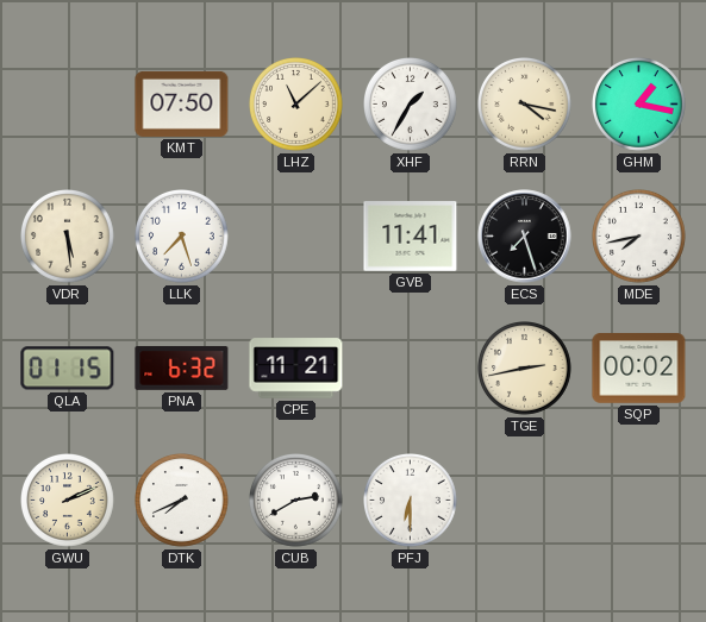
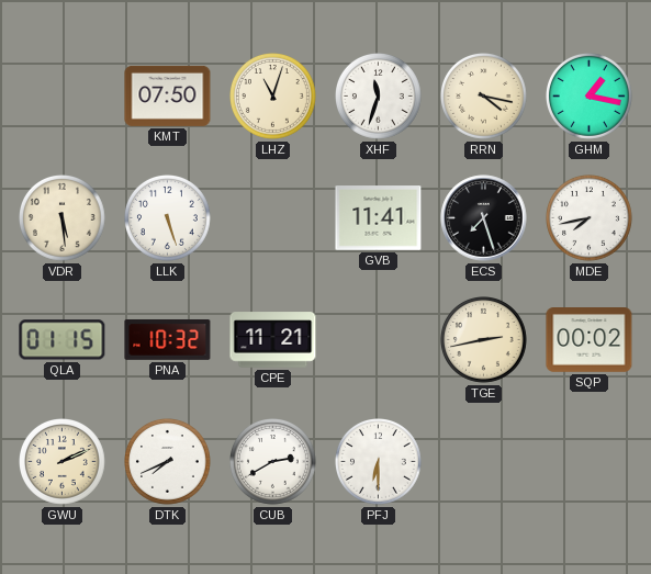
LHZ: 11:08 -> 11:03
XHF: 1:35 -> 11:33
LLK: 7:27 -> 5:27
PNA: 6:32 -> 10:32
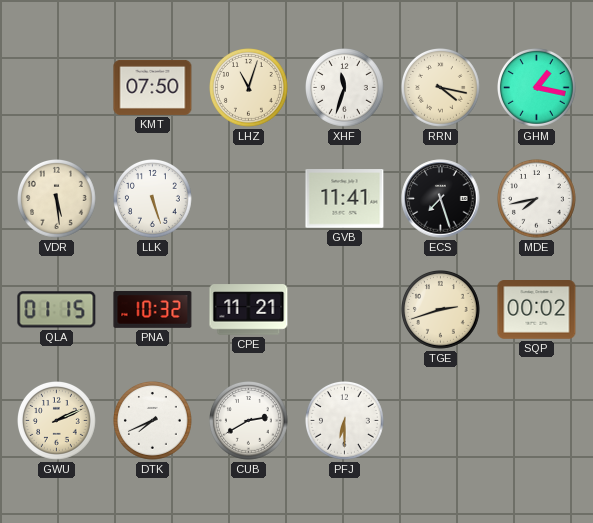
TGE: 2:43 -> 2:42
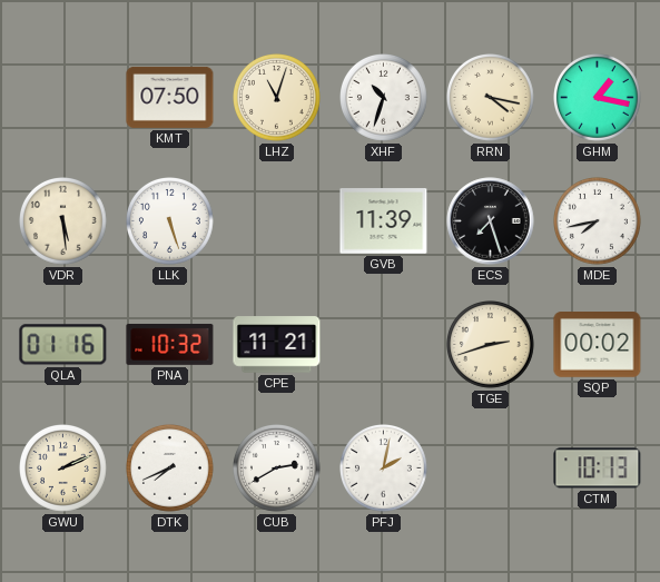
XHF: 11:33 -> 10:33
GVB: 11:41 -> 11:39
QLA: 01:15 -> 01:16
PFJ: 6:30 -> 2:02
CTM: none -> 10:13
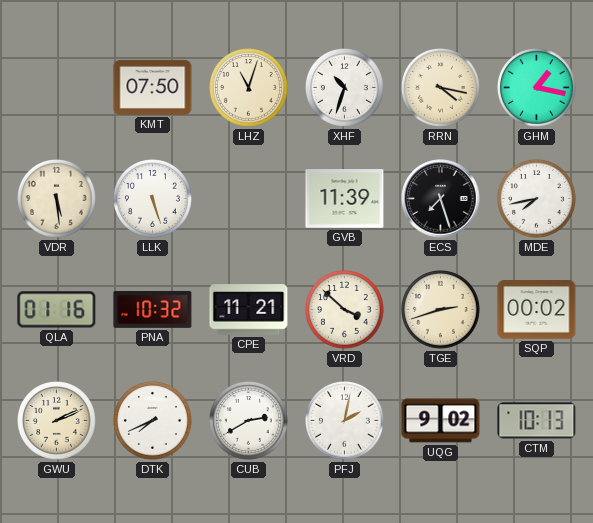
VRD: none -> 3:52
UQG: none -> 9:02
